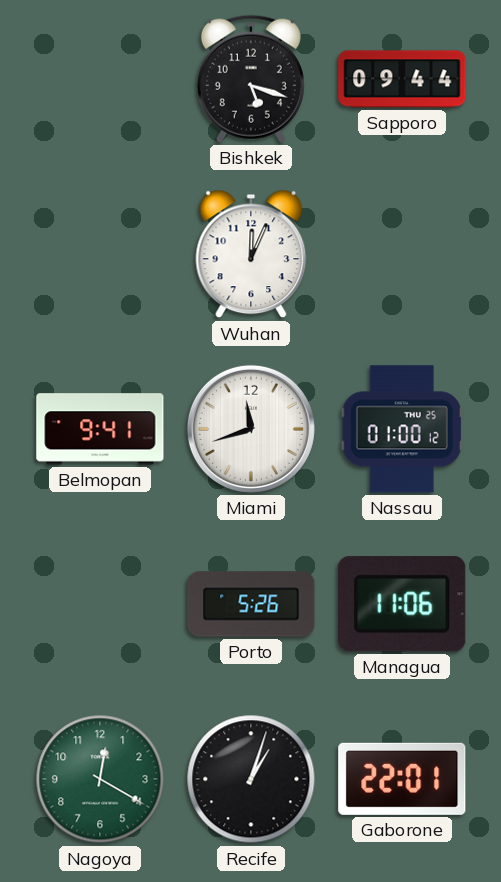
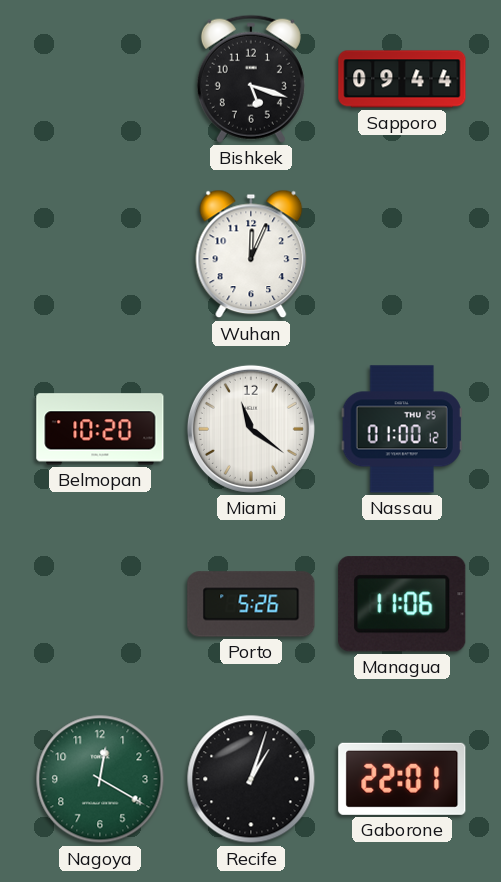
Belmopan: 9:41 -> 10:20
Miami: 11:42 -> 11:21
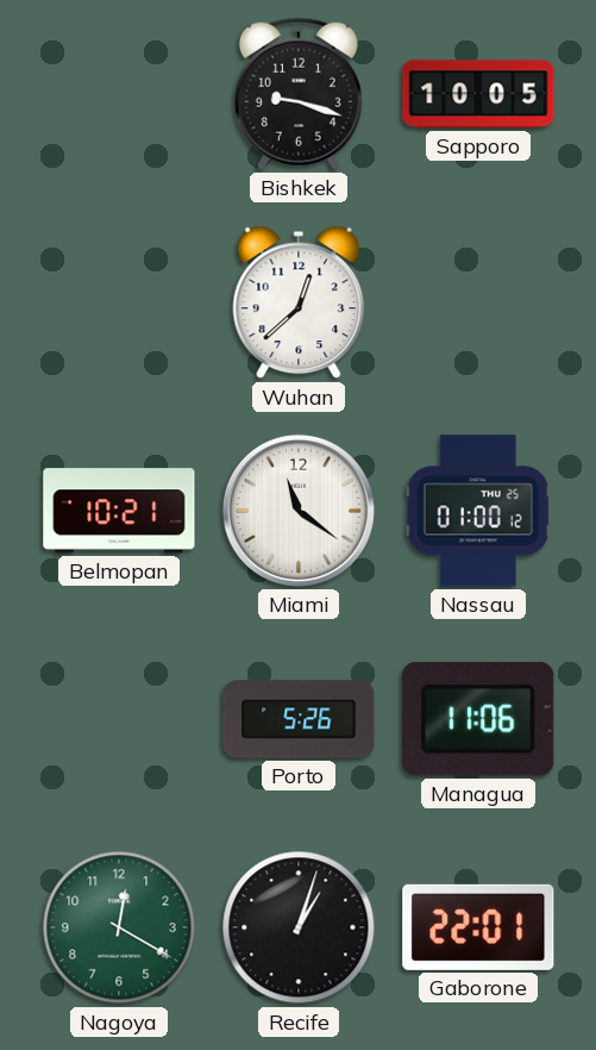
Bishkek: 5:18 -> 9:18
Sapporo: 09:44 -> 10:05
Wuhan: 12:04 -> 12:38
Belmopan: 10:20 -> 10:21
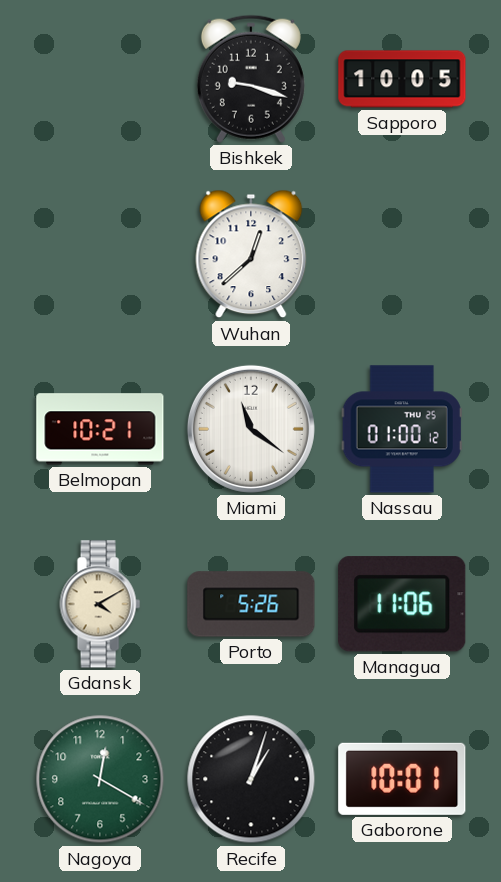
Gdansk: none -> 4:10
Gaborone: 22:01 -> 10:01
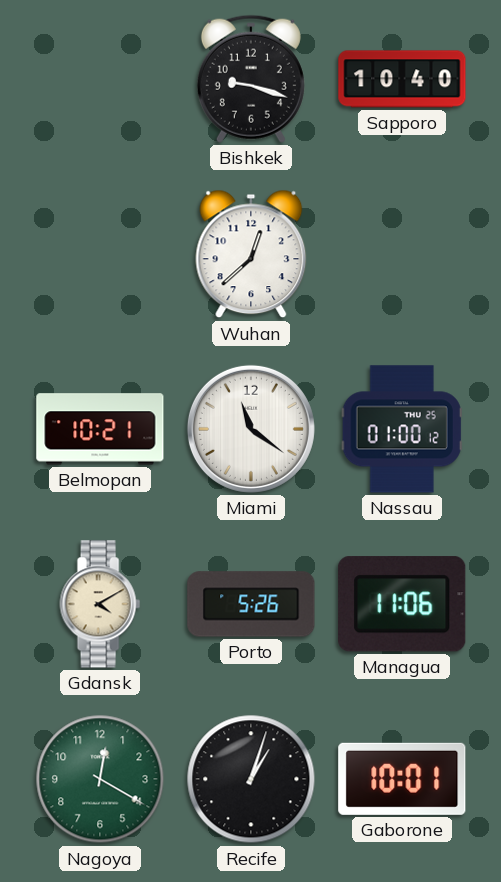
Sapporo: 10:05 -> 10:40
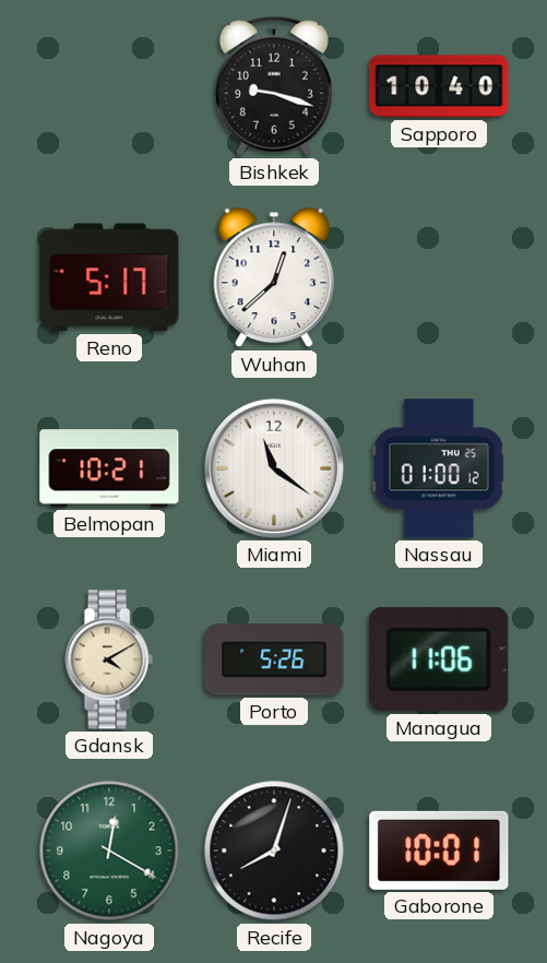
Reno: none -> 5:17
Recife: 1:03 -> 8:03
